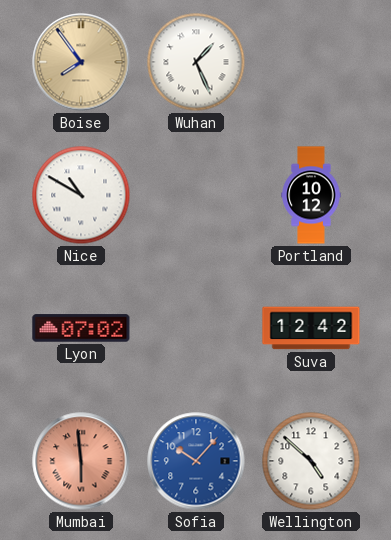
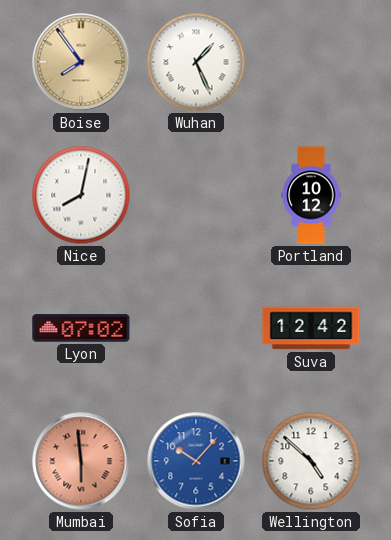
Nice: 10:50 -> 8:02
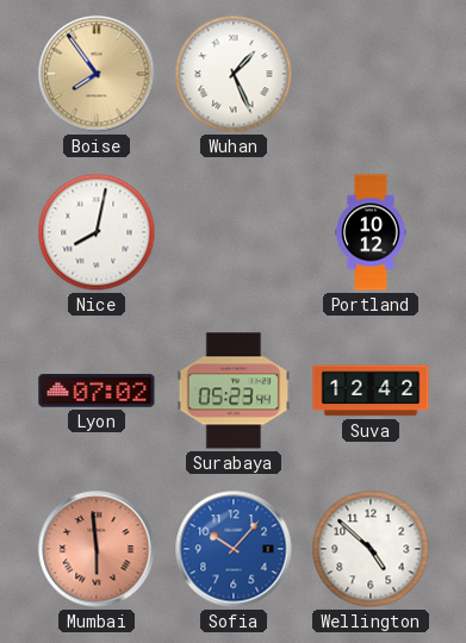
Surabaya: none -> 05:23
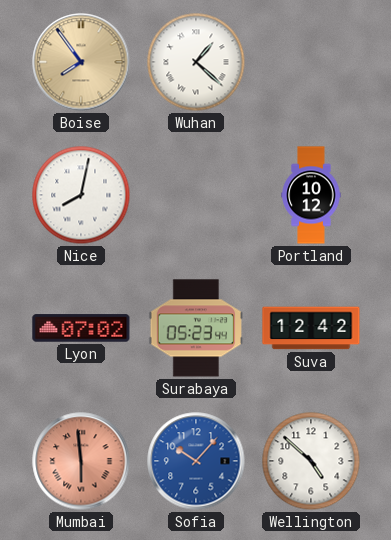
Wuhan: 1:26 -> 1:22
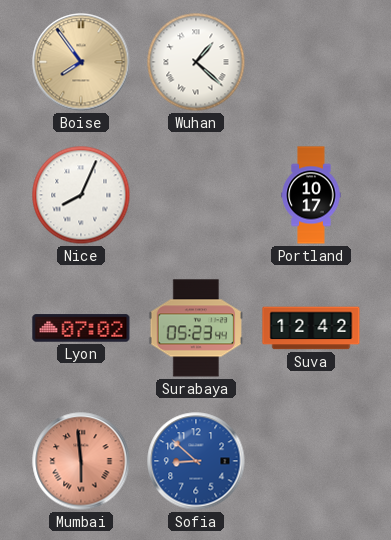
Nice: 8:02 -> 8:04
Portland: 10:12 -> 10:17
Sofia: 10:07 -> 8:52
Wellington: 4:52 -> none
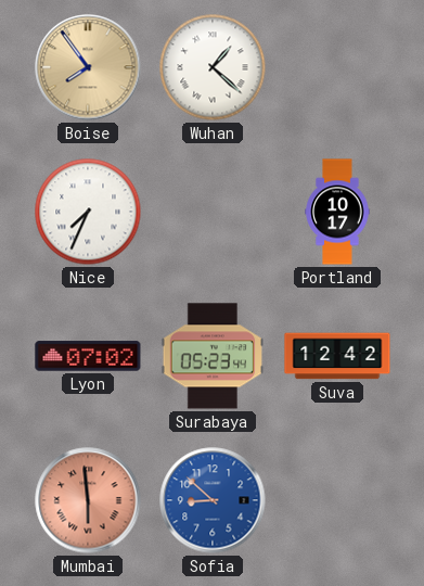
Nice: 8:04 -> 7:34
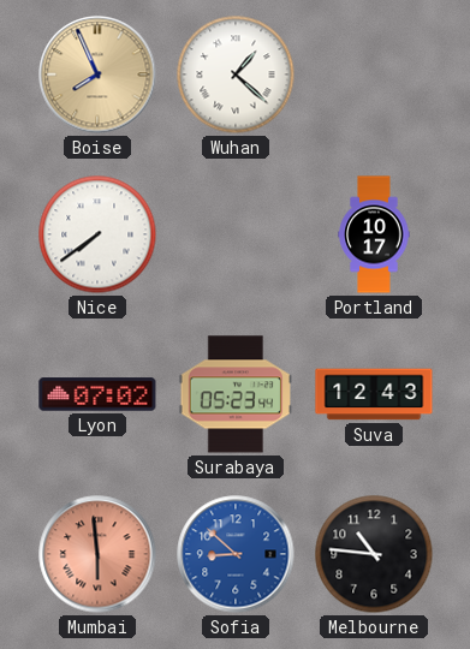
Boise: 7:54 -> 7:56
Nice: 7:34 -> 7:39
Suva: 12:42 -> 12:43
Melbourne: none -> 10:46
